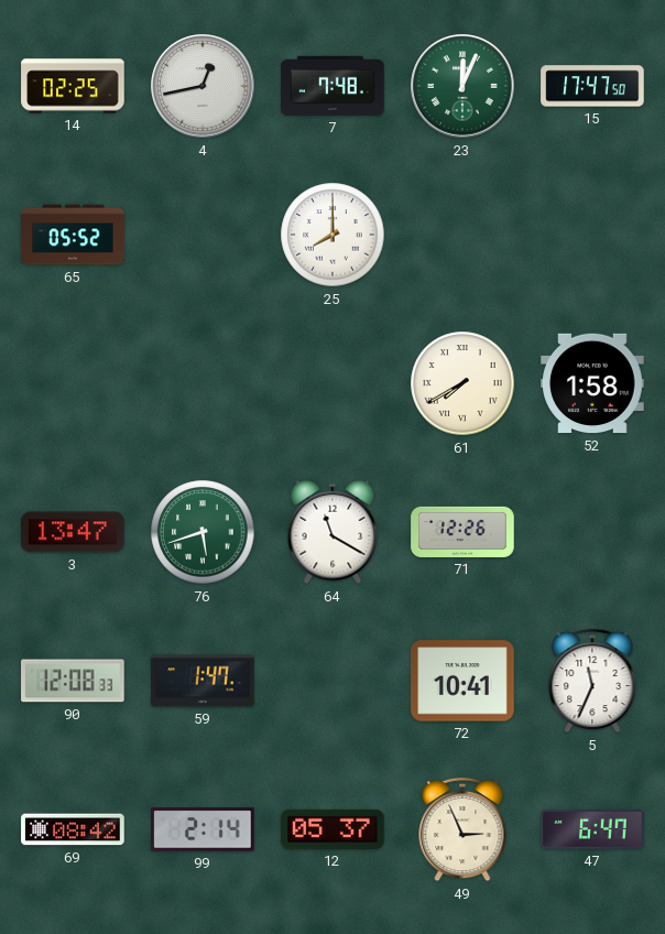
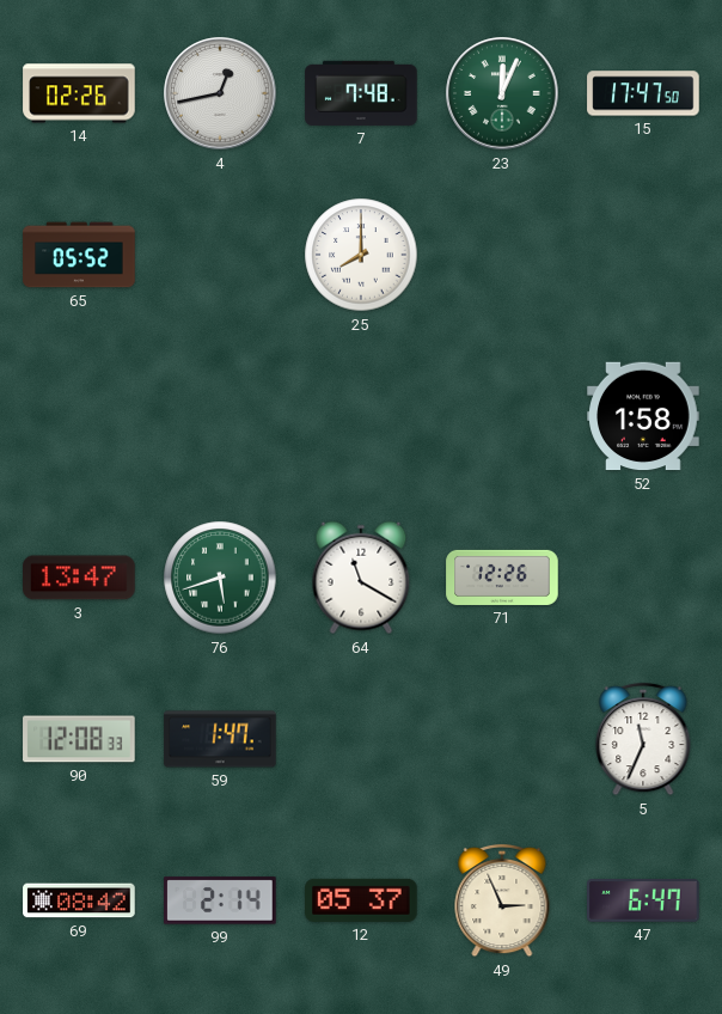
14: 02:25 -> 02:26
61: 7:40 -> none
72: 10:41 -> none
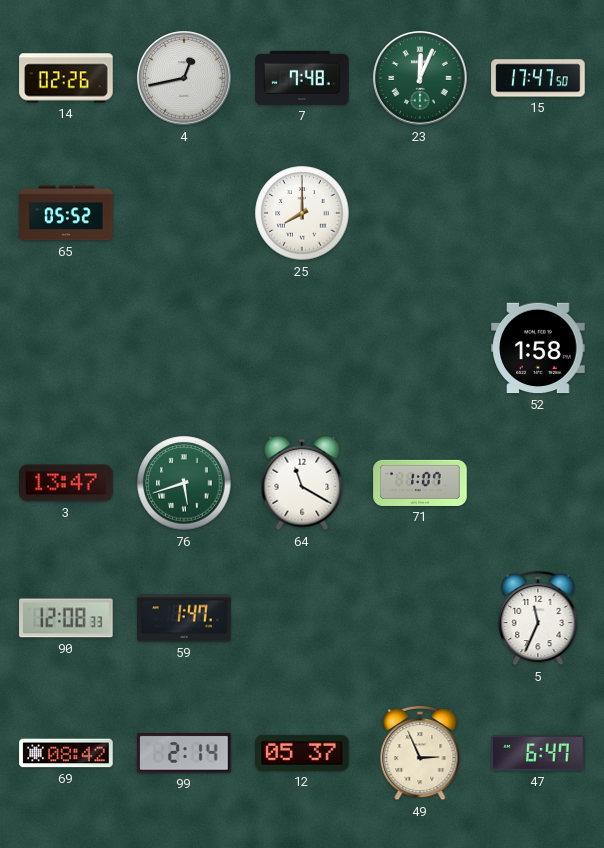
71: 12:26 -> 1:07
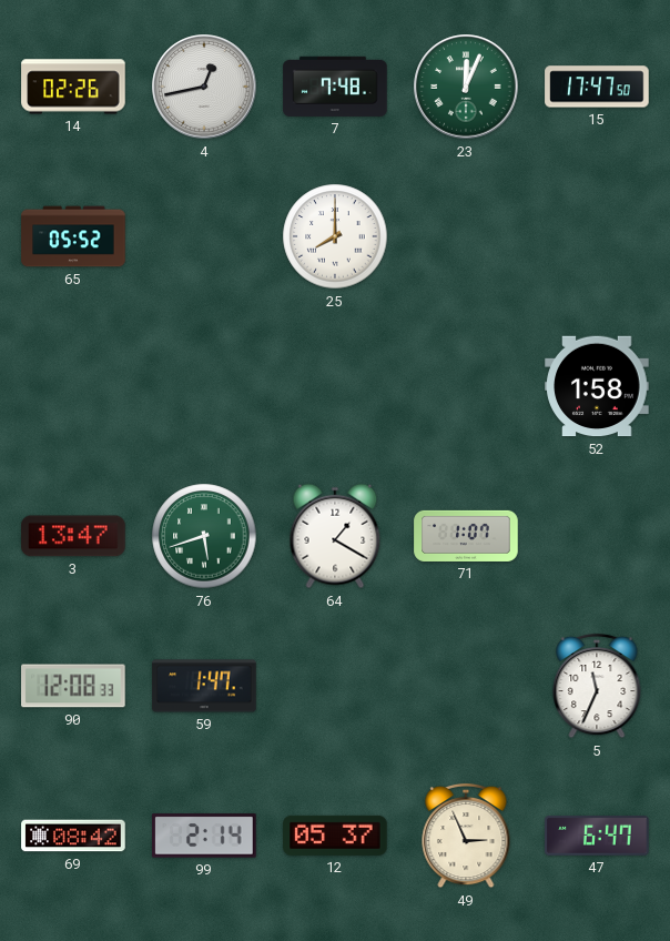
64: 11:20 -> 1:20
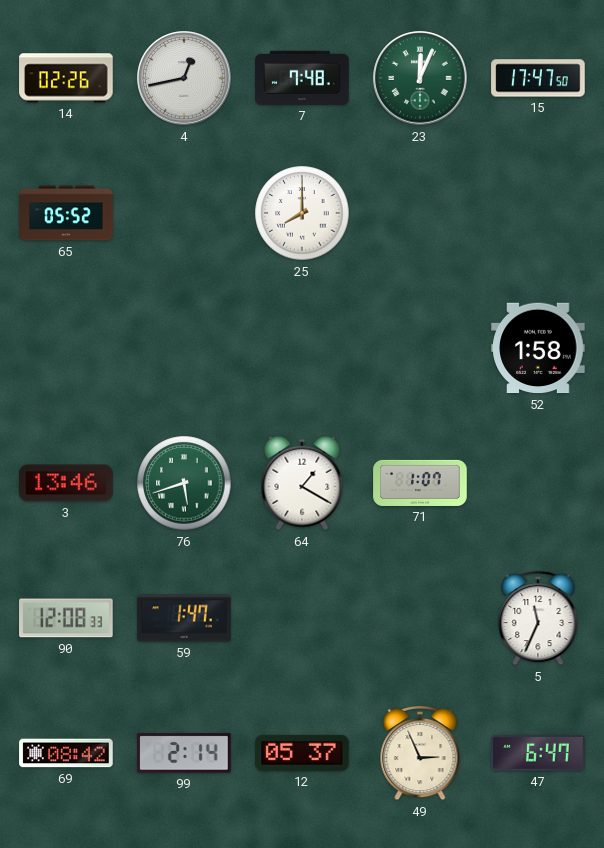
3: 13:47 -> 13:46
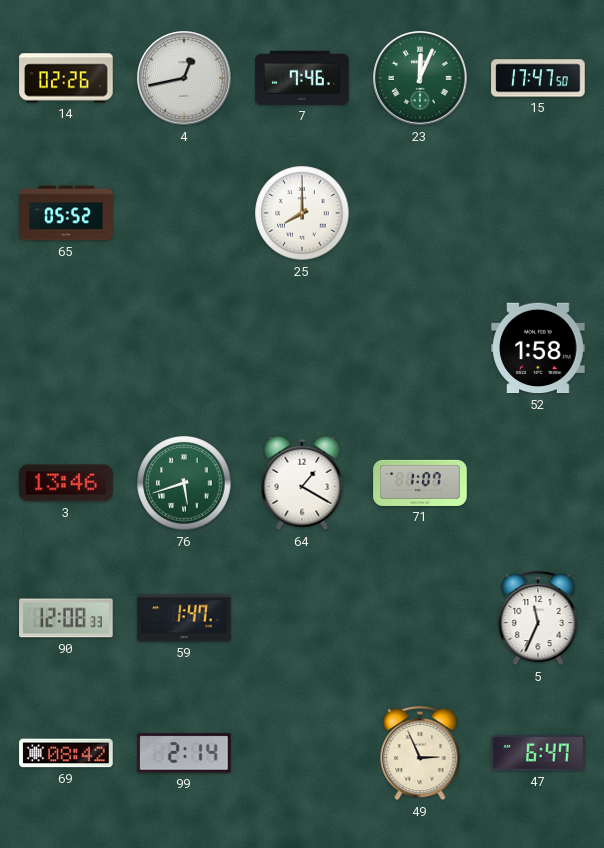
7: 7:48 -> 7:46
12: 05:37 -> none
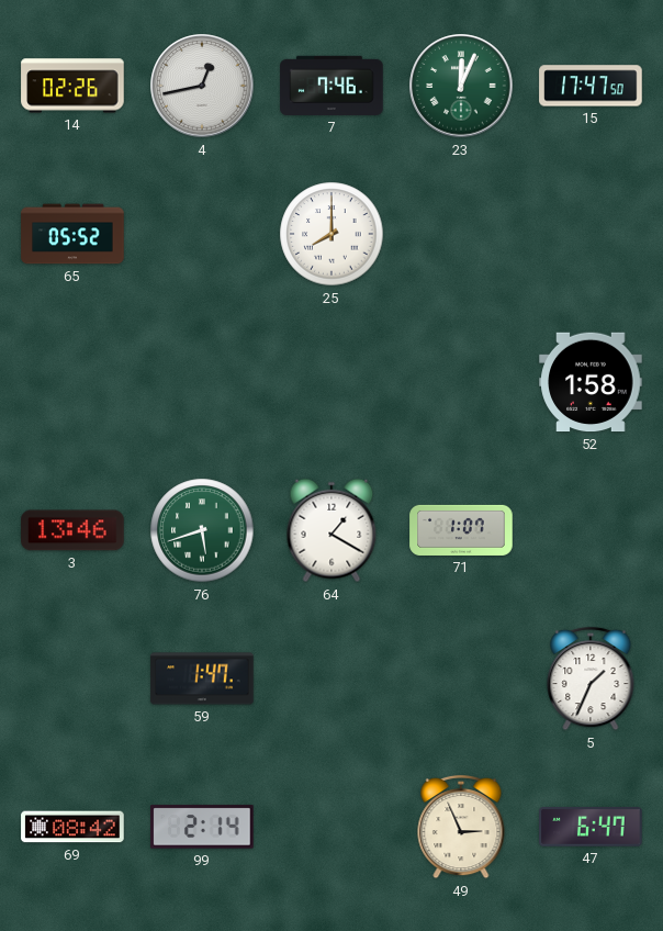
90: 12:08 -> none
5: 11:34 -> 1:34
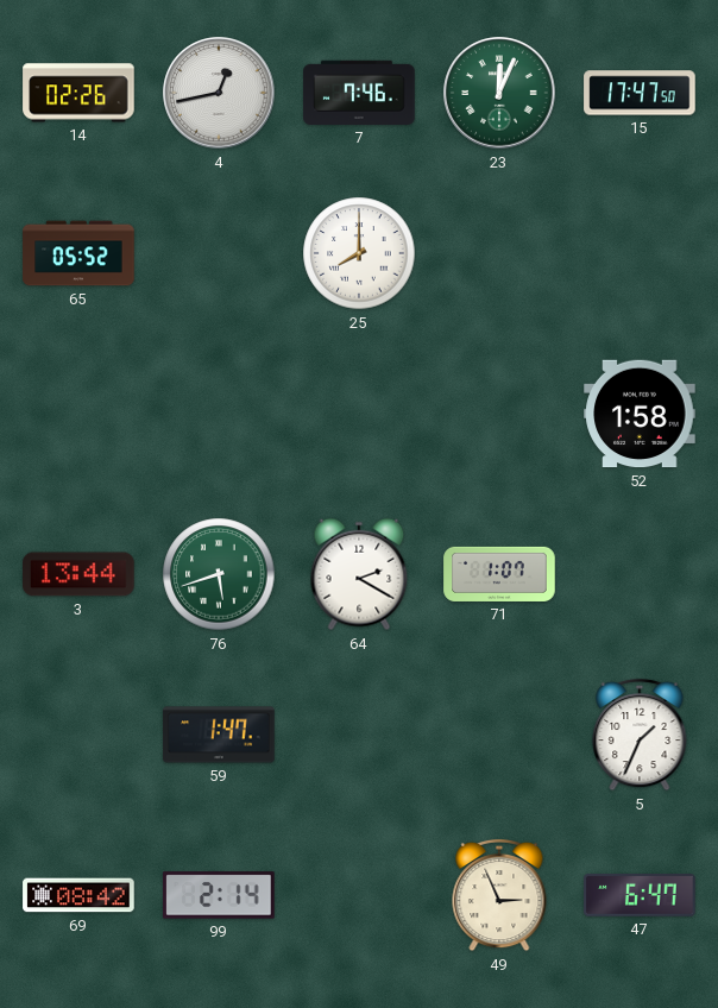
3: 13:46 -> 13:44
64: 1:20 -> 2:20
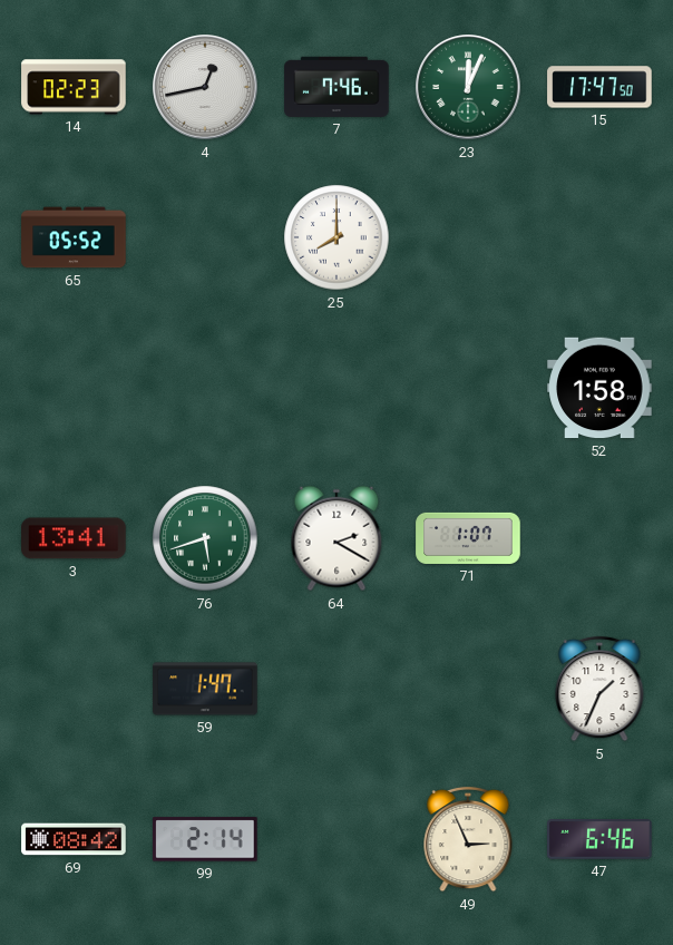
14: 02:26 -> 02:23
3: 13:44 -> 13:41
47: 6:47 -> 6:46
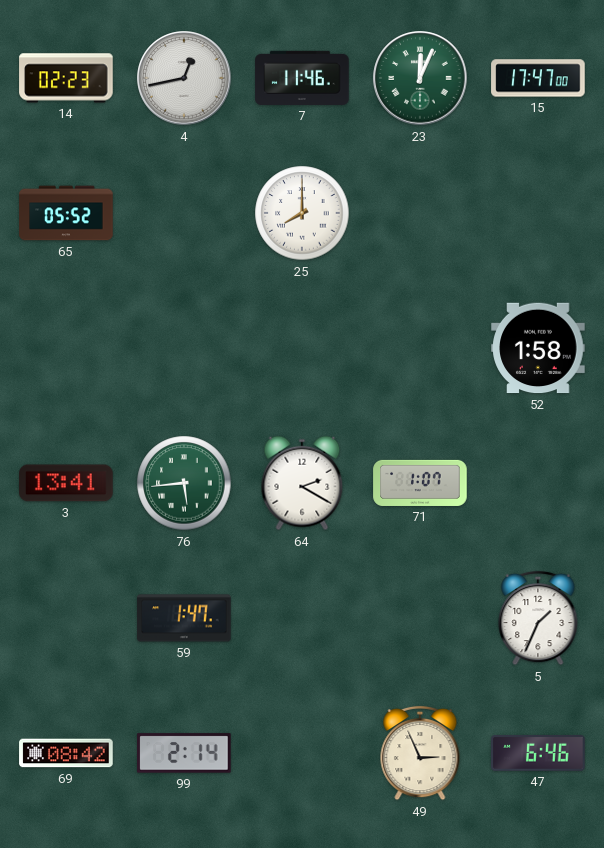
7: 7:46 -> 11:46
15: 17:47:50 -> 17:47:00
76: 5:42 -> 5:44
